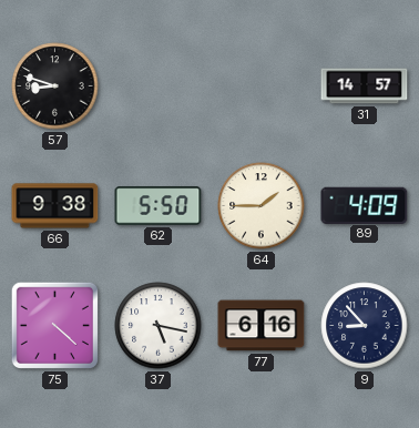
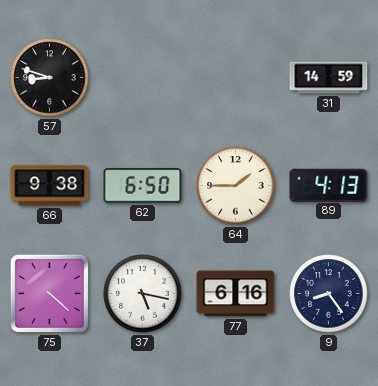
31: 14:57 -> 14:59
62: 5:50 -> 6:50
89: 4:09 -> 4:13
9: 8:53 -> 8:24
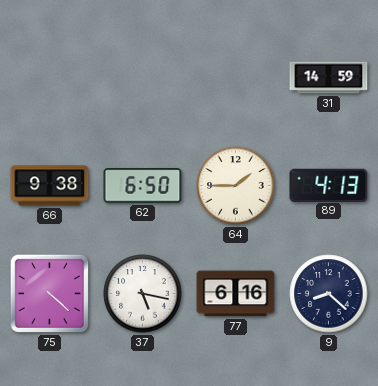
57: 8:48 -> none
9: 8:24 -> 8:22
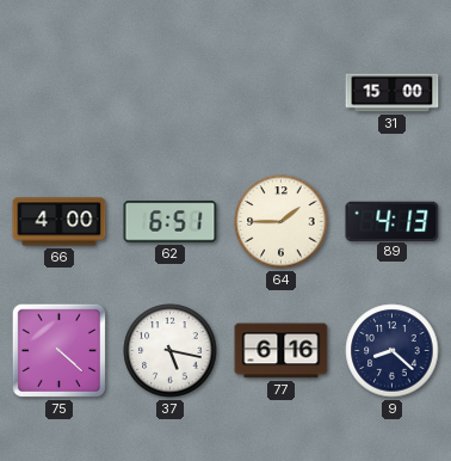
31: 14:59 -> 15:00
66: 9:38 -> 4:00
62: 6:50 -> 6:51
